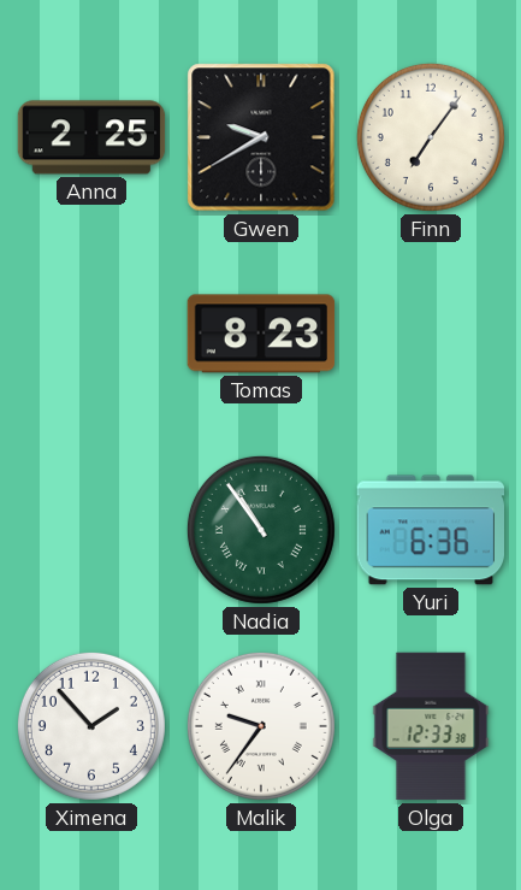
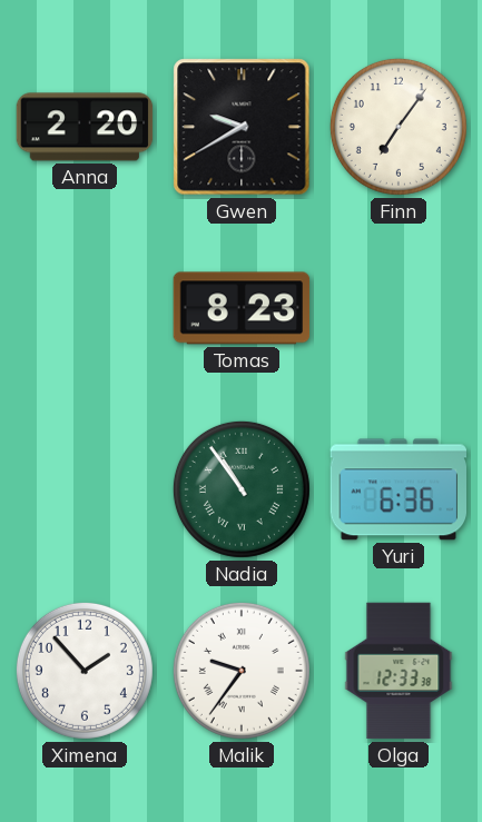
Anna: 2:25 -> 2:20
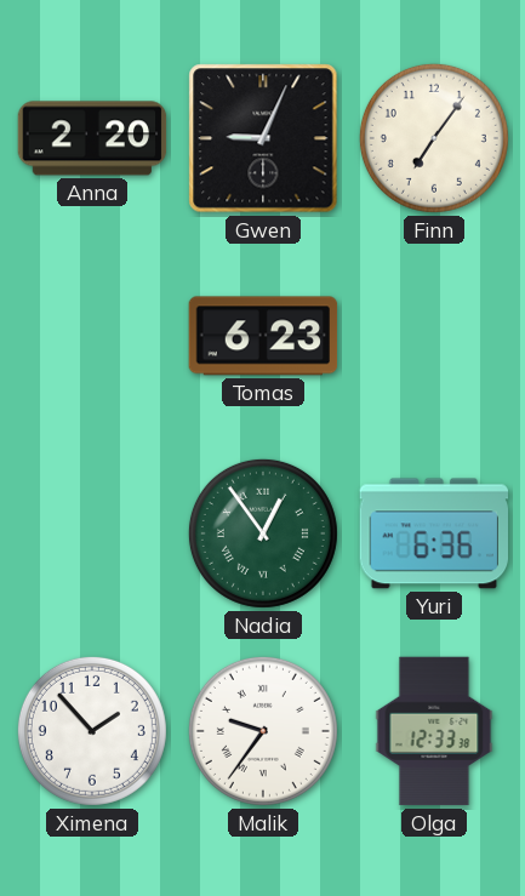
Gwen: 9:40 -> 9:04
Tomas: 8:23 -> 6:23
Nadia: 10:54 -> 12:54
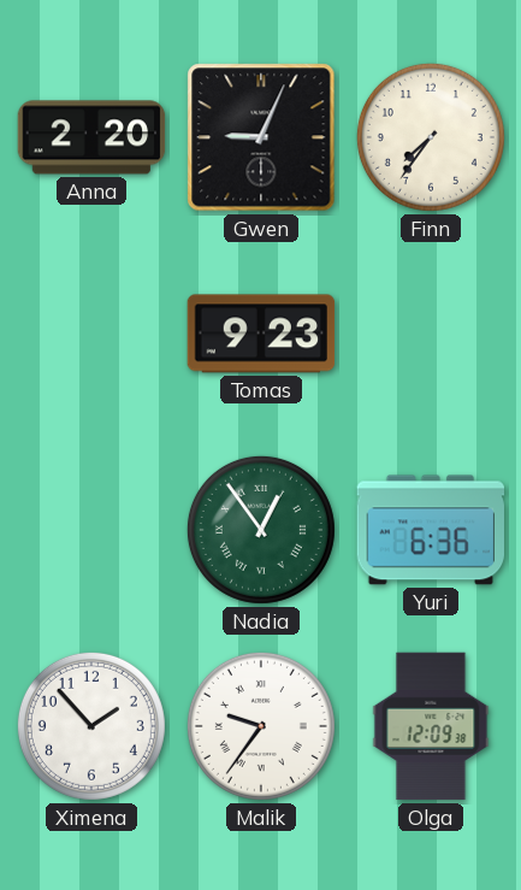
Finn: 7:06 -> 7:36
Tomas: 6:23 -> 9:23
Olga: 12:33 -> 12:09
